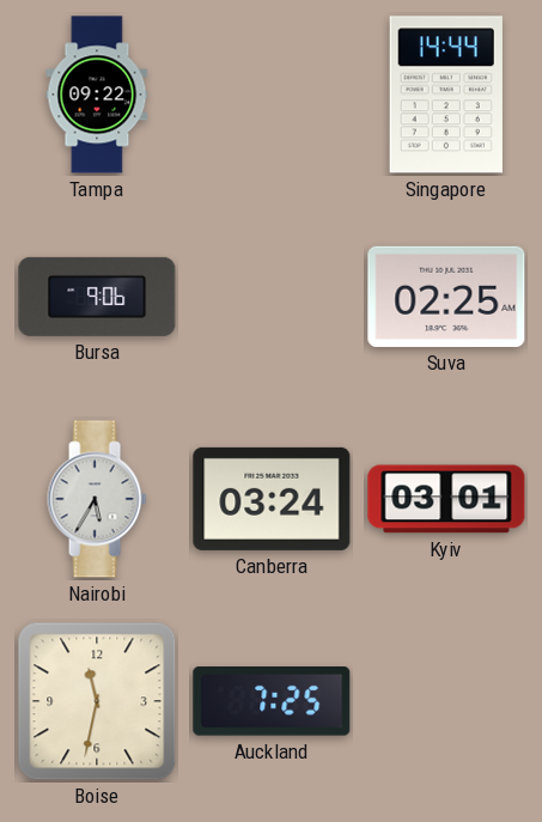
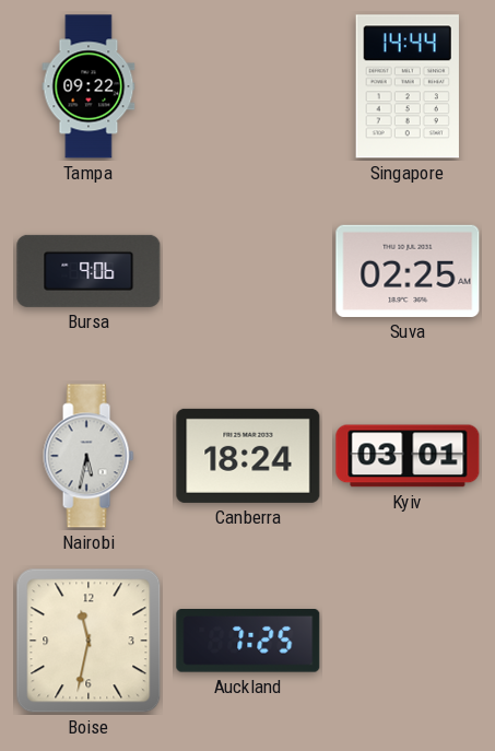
Nairobi: 5:35 -> 5:32
Canberra: 03:24 -> 18:24
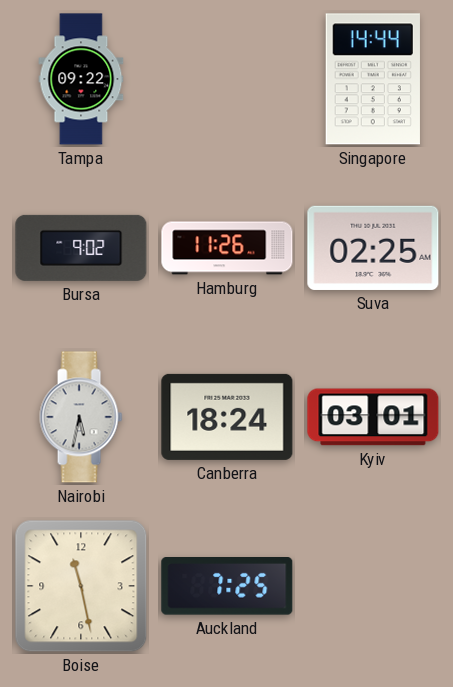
Bursa: 9:06 -> 9:02
Hamburg: none -> 11:26
Boise: 11:32 -> 11:28
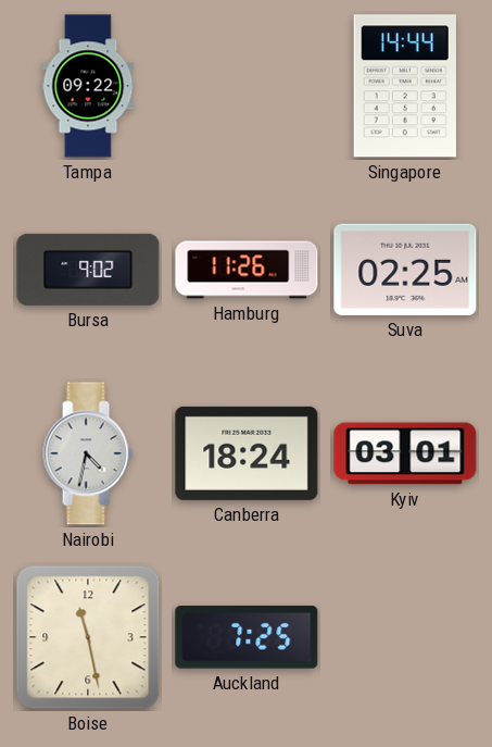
Nairobi: 5:32 -> 4:32
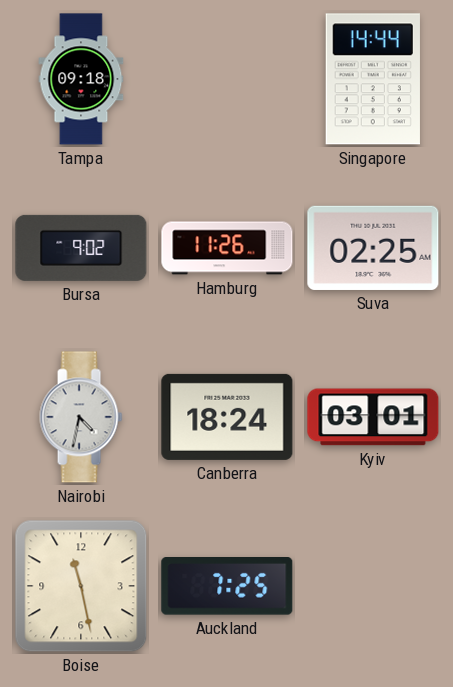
Tampa: 09:22 -> 09:18
